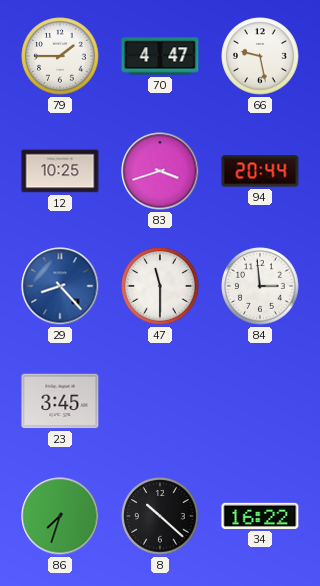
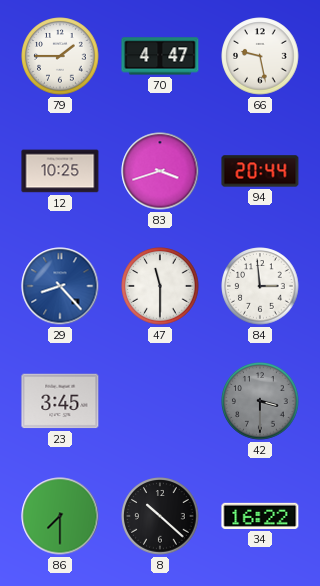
42: none -> 3:30
86: 7:33 -> 7:30
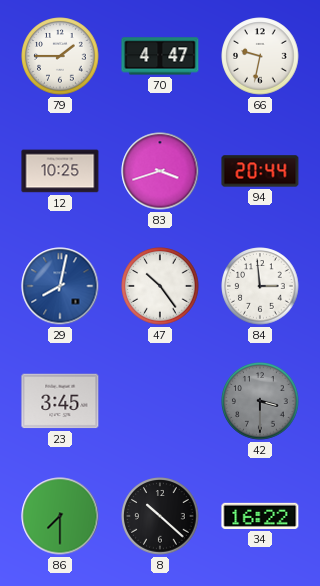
66: 9:28 -> 9:32
29: 8:23 -> 8:02
47: 11:30 -> 10:24
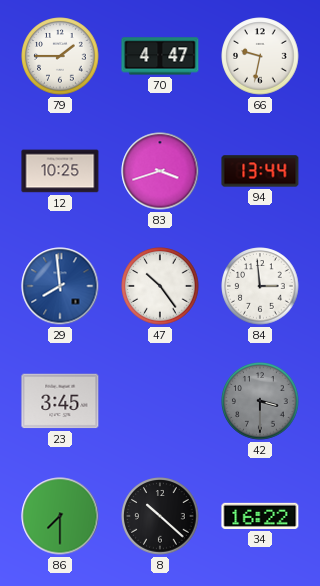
94: 20:44 -> 13:44
29: 8:02 -> 7:59
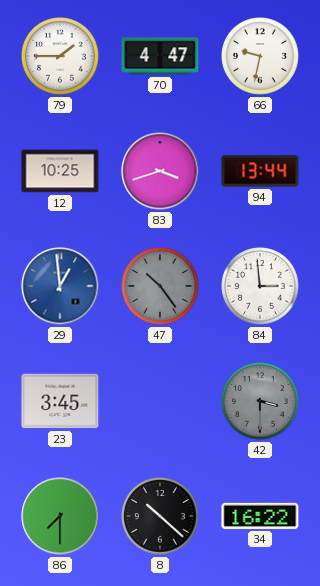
29: 7:59 -> 12:59
47 dial: white -> grey
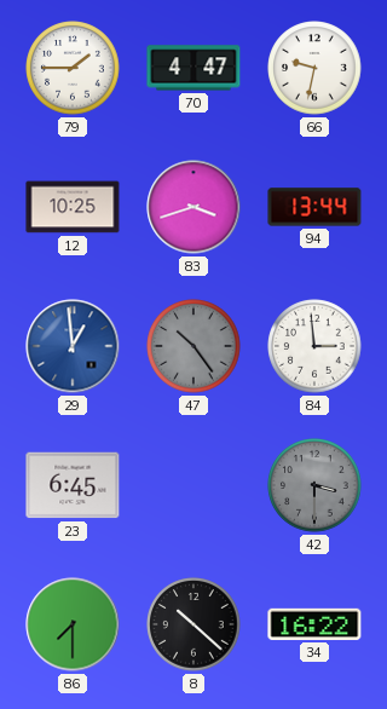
23: 3:45 -> 6:45
